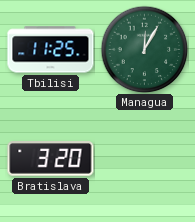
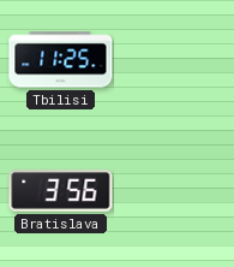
Managua: 12:05 -> none
Bratislava: 3:20 -> 3:56
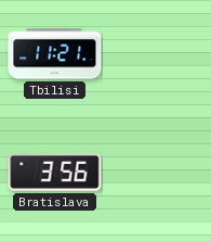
Tbilisi: 11:25 -> 11:21
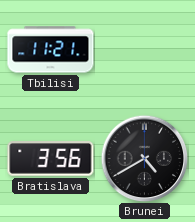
Brunei: none -> 4:40
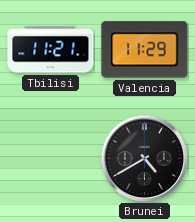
Valencia: none -> 11:29
Bratislava: 3:56 -> none
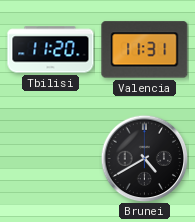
Tbilisi: 11:21 -> 11:20
Valencia: 11:29 -> 11:31
